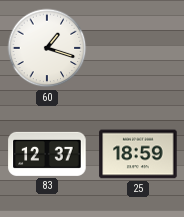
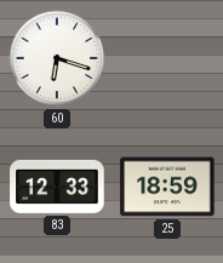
60: 1:18 -> 6:18
83: 12:37 -> 12:33
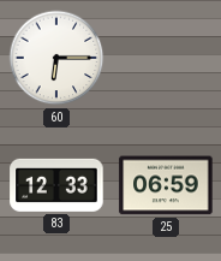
60: 6:18 -> 6:15
25: 18:59 -> 06:59
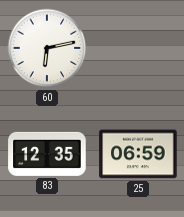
60: 6:15 -> 6:13
83: 12:33 -> 12:35
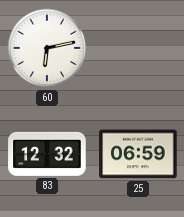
83: 12:35 -> 12:32
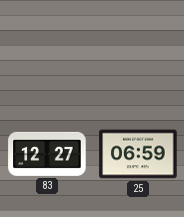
60: 6:13 -> none
83: 12:32 -> 12:27
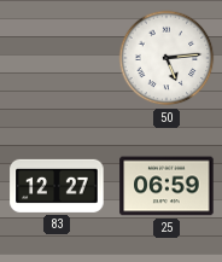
50: none -> 5:14
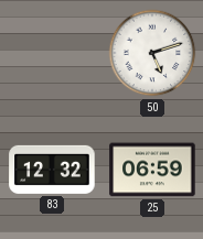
50: 5:14 -> 5:12
83: 12:27 -> 12:32
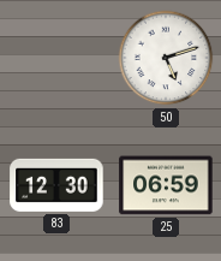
83: 12:32 -> 12:30
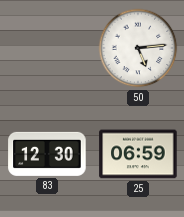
50: 5:12 -> 5:14
